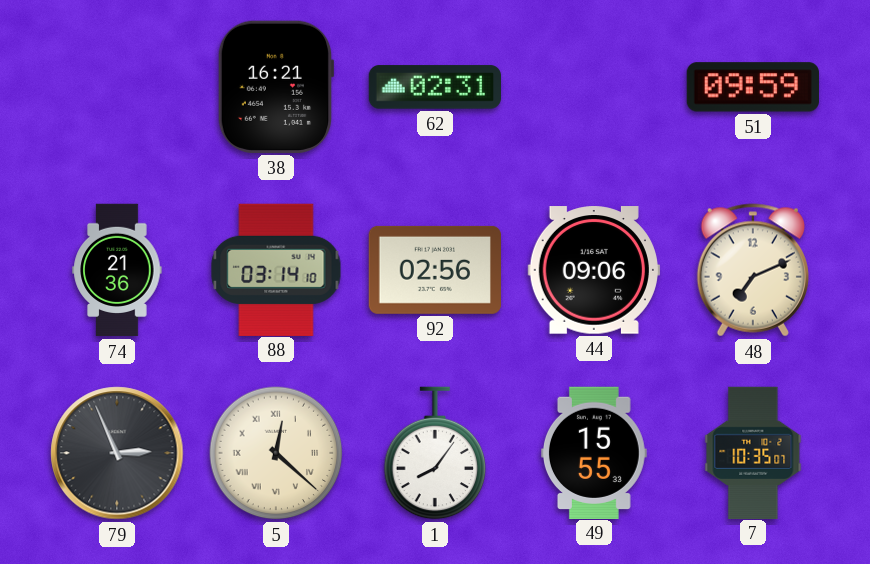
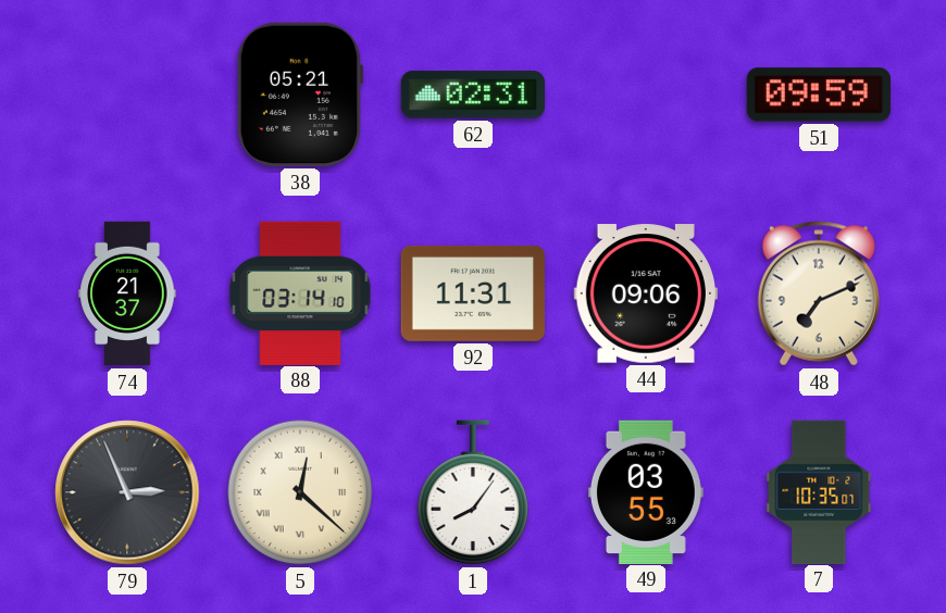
38: 16:21 -> 05:21
74: 21:36 -> 21:37
92: 02:56 -> 11:31
49: 15:55 -> 03:55
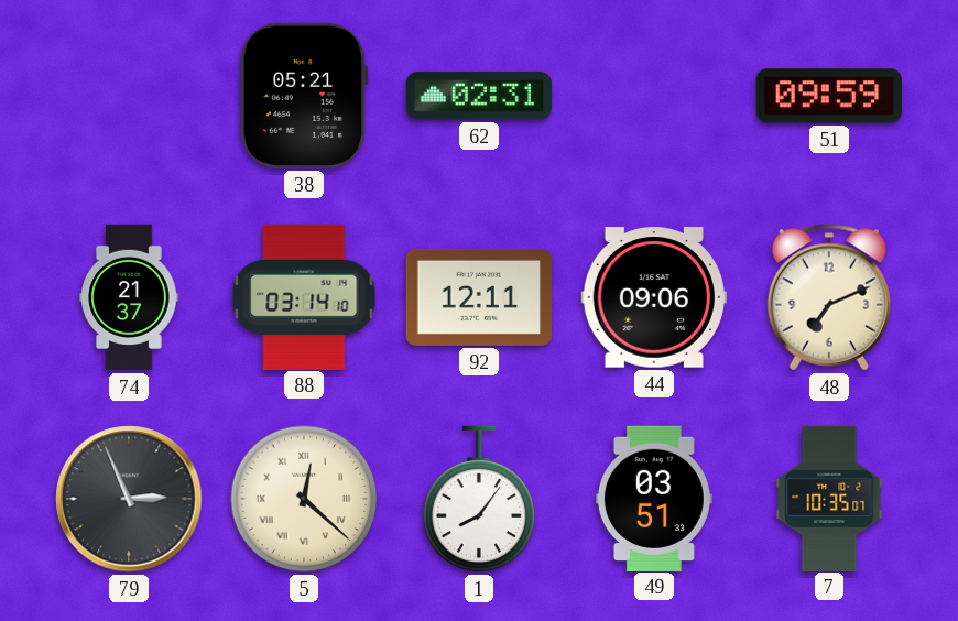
92: 11:31 -> 12:11
49: 03:55 -> 03:51
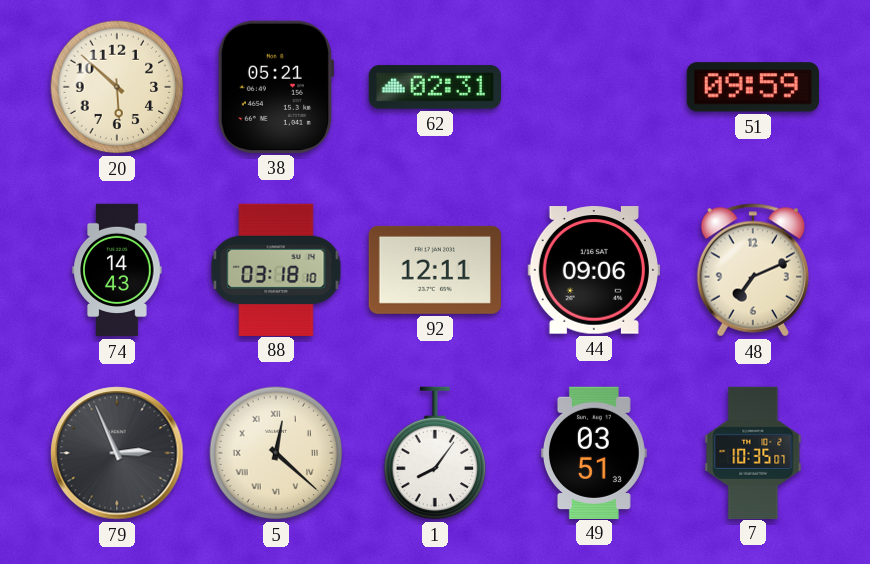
20: none -> 5:52
74: 21:37 -> 14:43
88: 03:14 -> 03:18
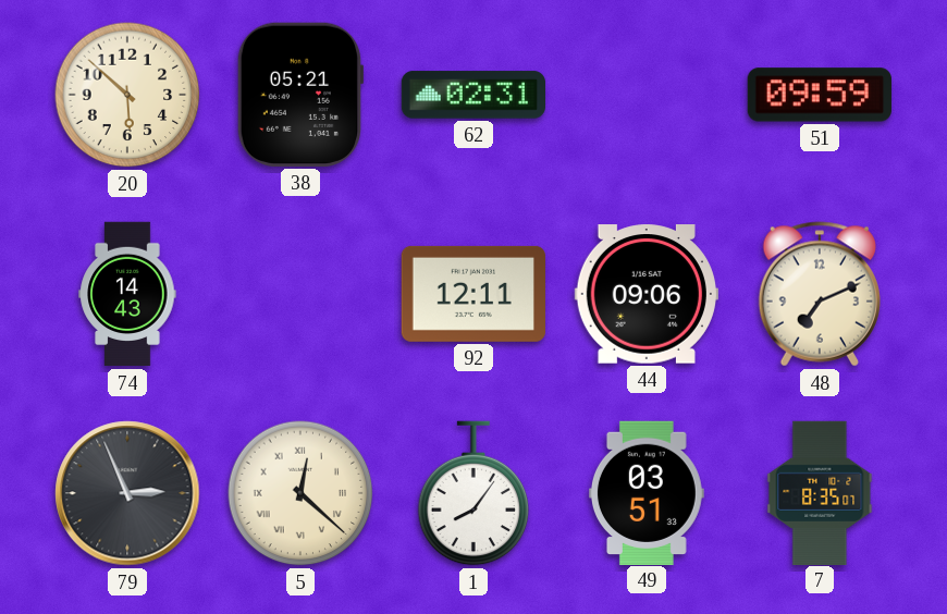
88: 03:18 -> none
7: 10:35 -> 8:35
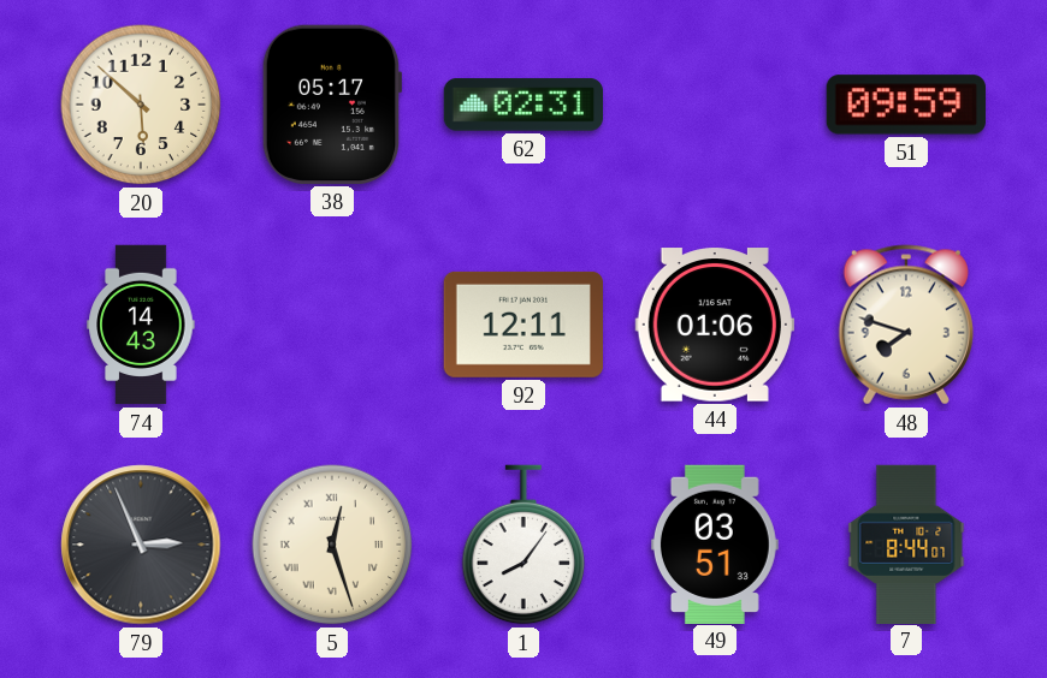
38: 05:21 -> 05:17
44: 09:06 -> 01:06
48: 7:11 -> 7:48
5: 12:22 -> 12:27
7: 8:35 -> 8:44
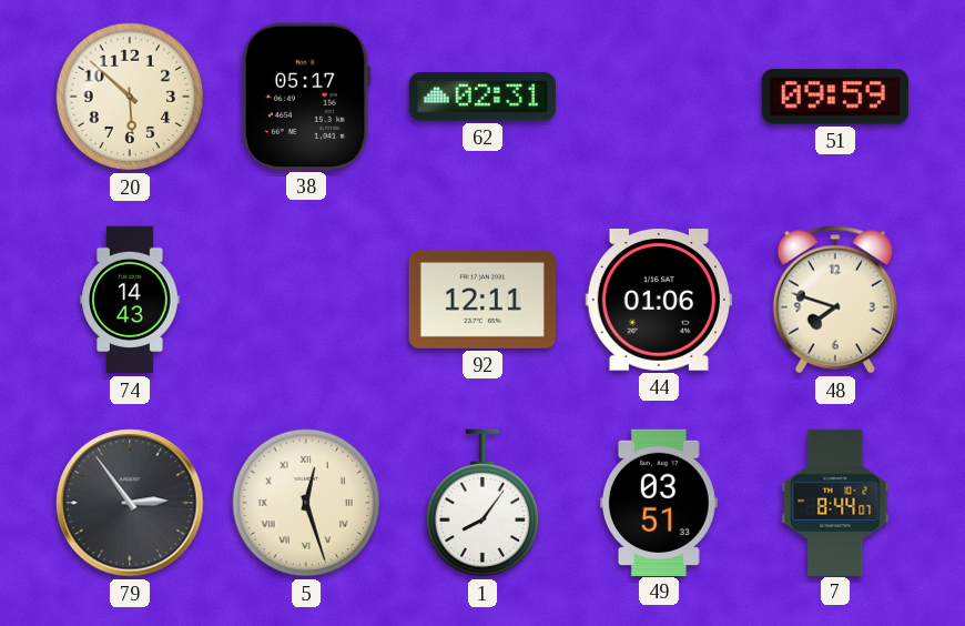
79: 2:56 -> 2:54
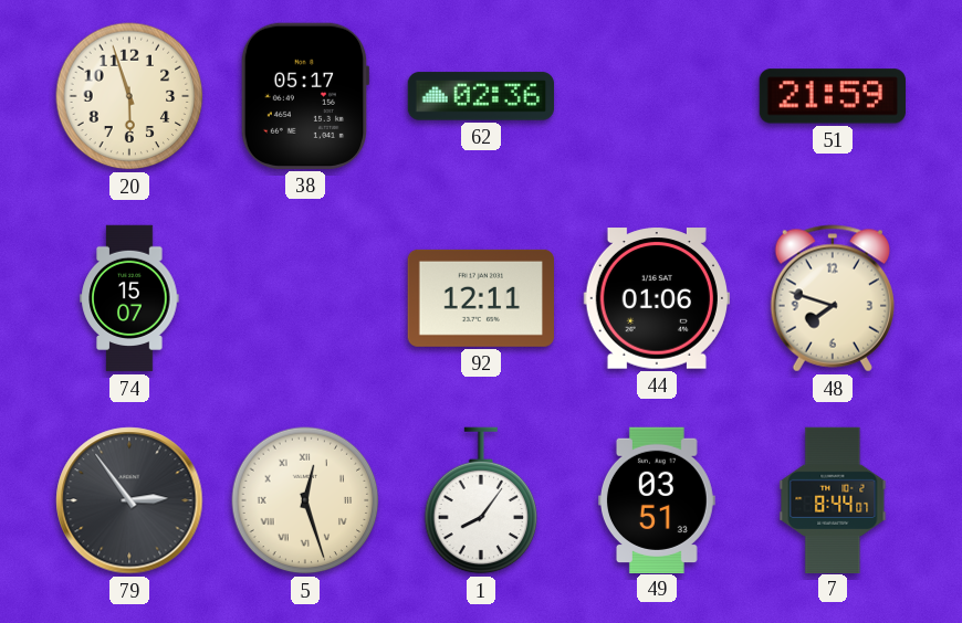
20: 5:52 -> 5:57
62: 02:31 -> 02:36
51: 09:59 -> 21:59
74: 14:43 -> 15:07
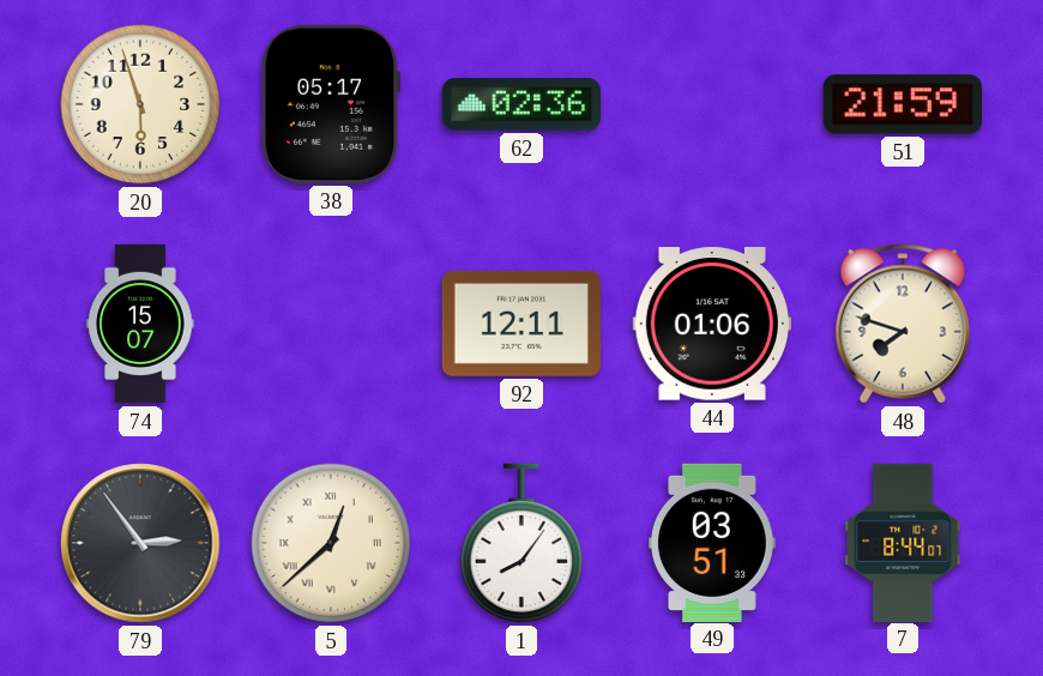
5: 12:27 -> 12:38
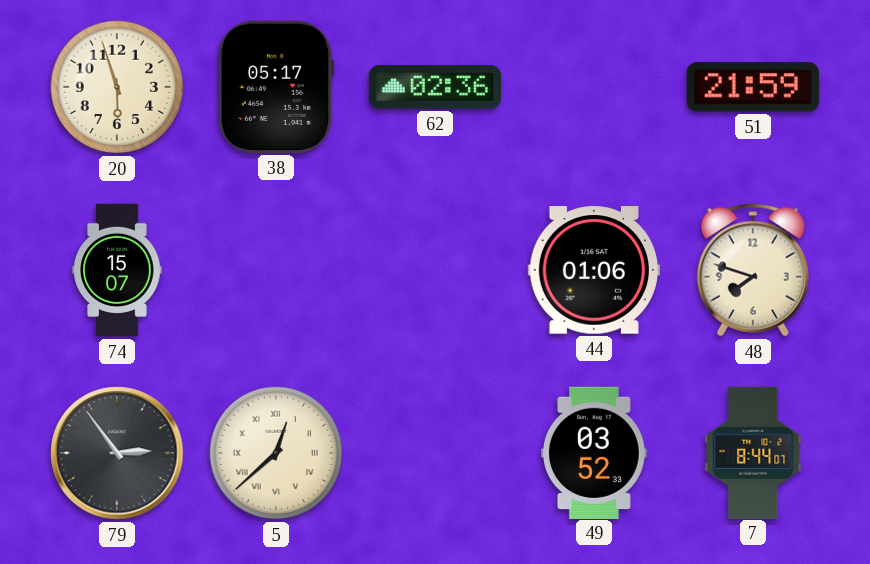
92: 12:11 -> none
1: 8:06 -> none
49: 03:51 -> 03:52
